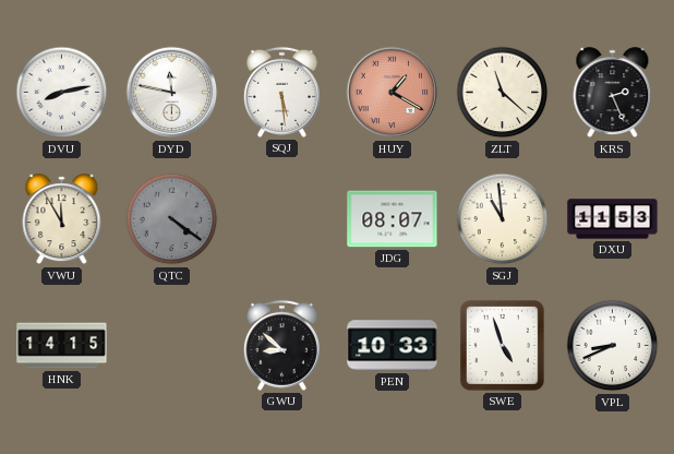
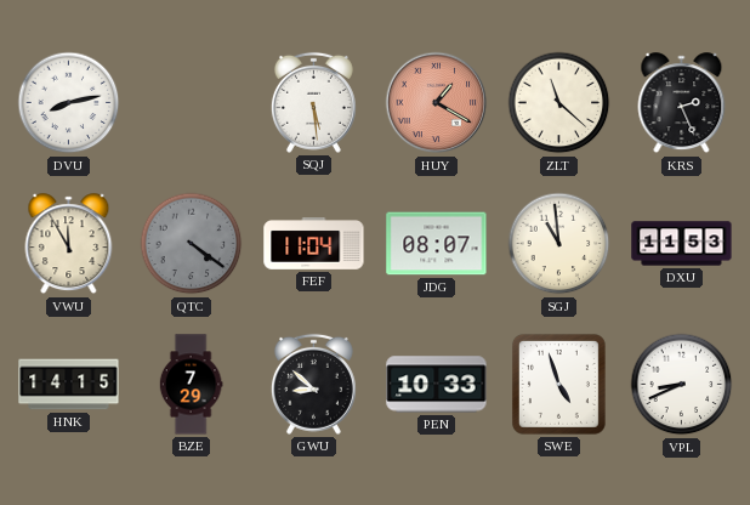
DYD: 11:47 -> none
FEF: none -> 11:04
BZE: none -> 7:29
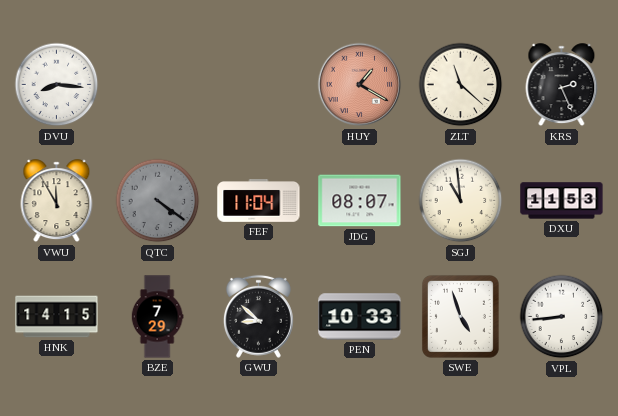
DVU: 8:13 -> 8:16
SQJ: 5:29 -> none
VPL: 8:41 -> 8:44
